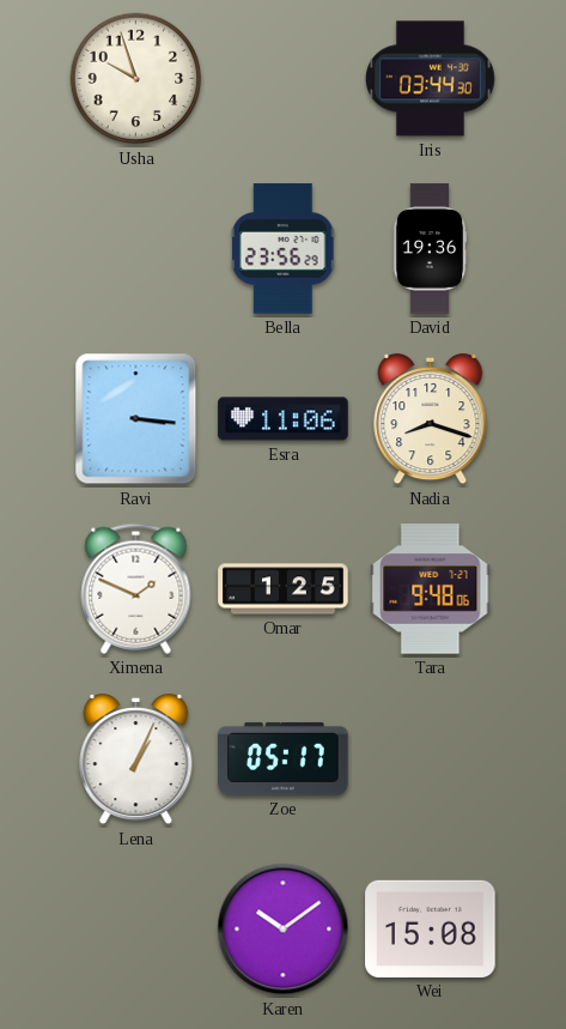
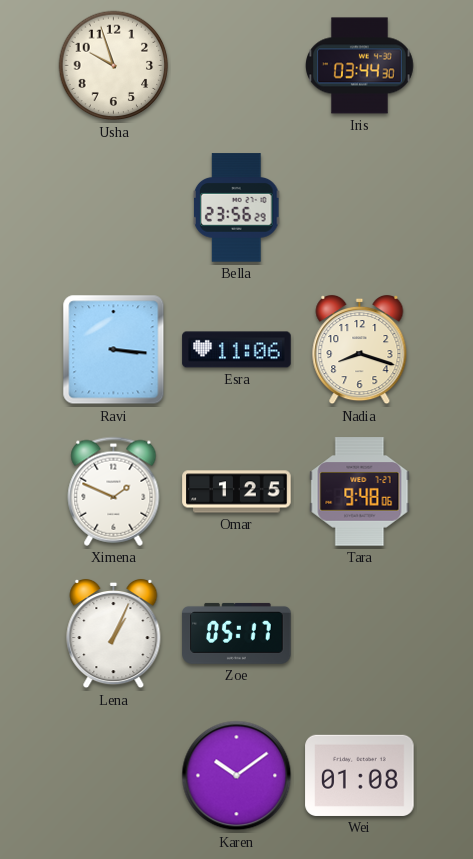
David: 19:36 -> none
Wei: 15:08 -> 01:08
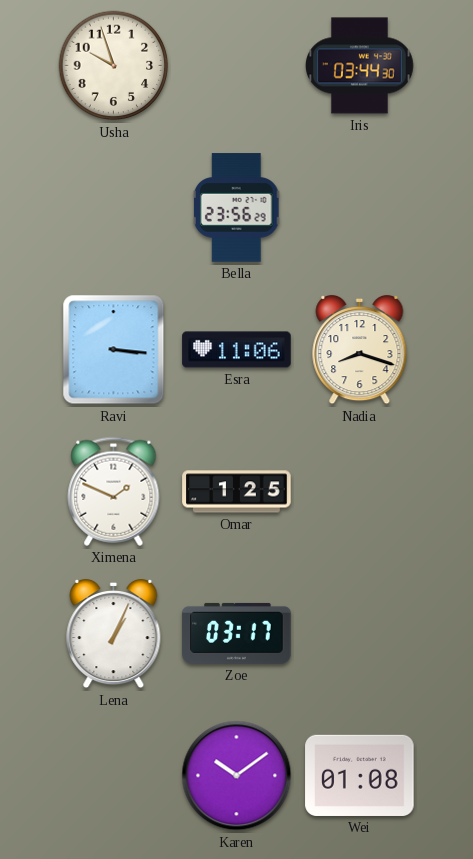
Tara: 9:48 -> none
Zoe: 05:17 -> 03:17
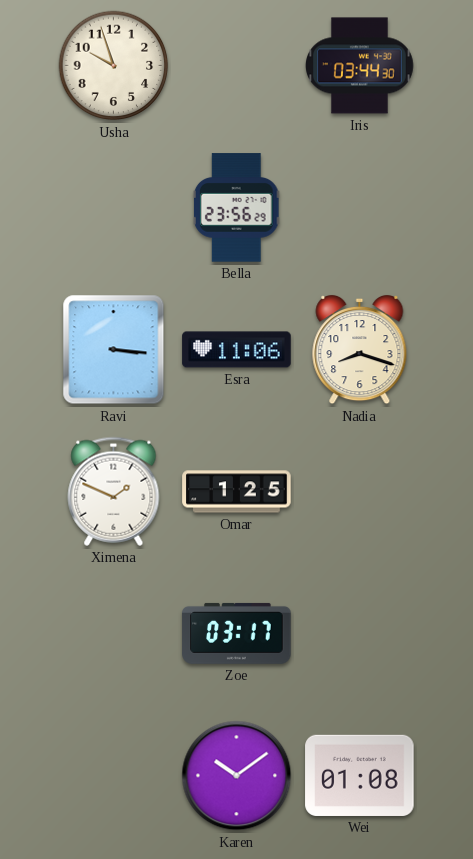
Lena: 1:04 -> none
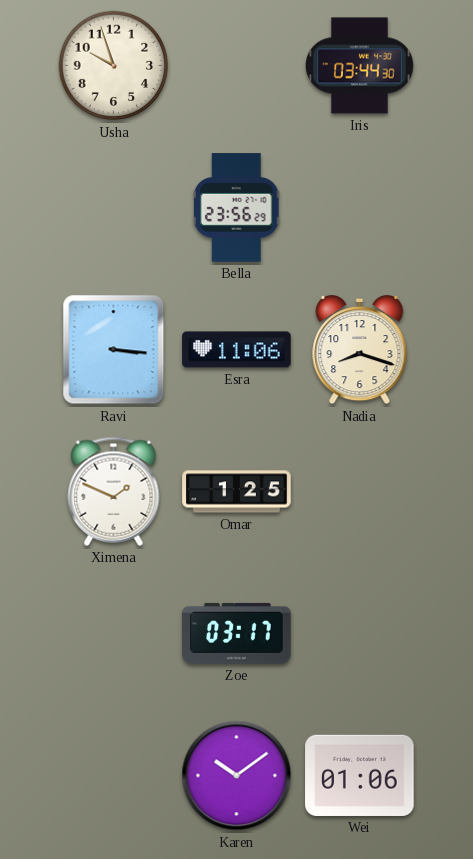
Wei: 01:08 -> 01:06
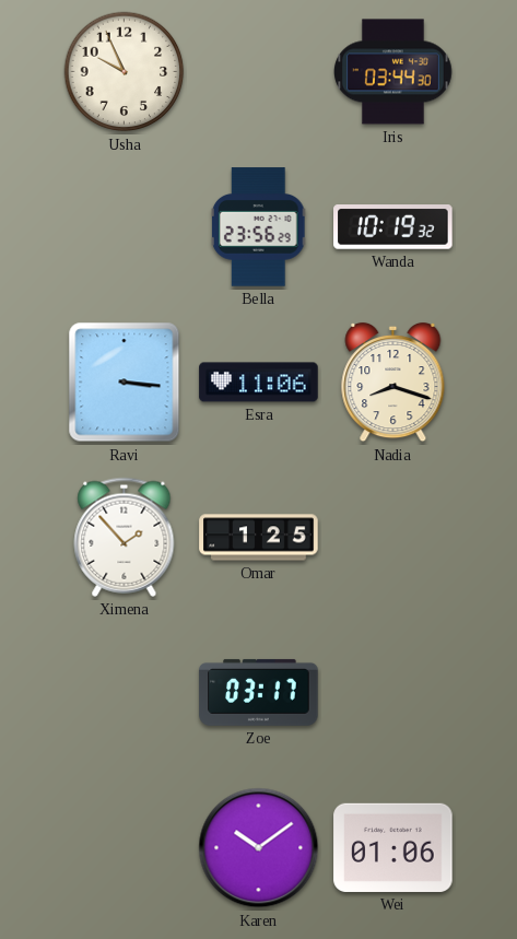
Usha: 9:57 -> 9:56
Wanda: none -> 10:19
Ximena: 1:49 -> 1:53
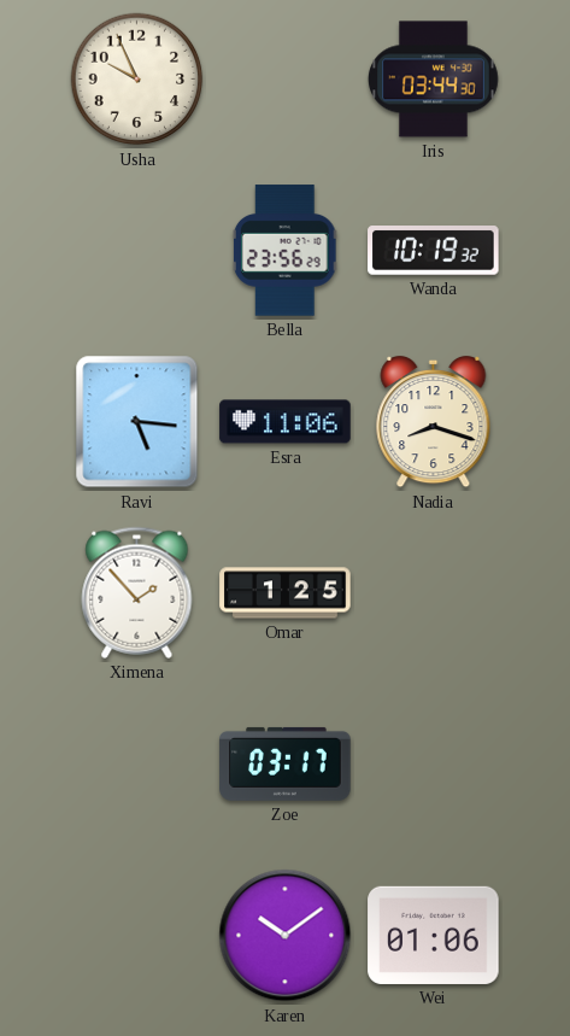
Ravi: 3:16 -> 5:16
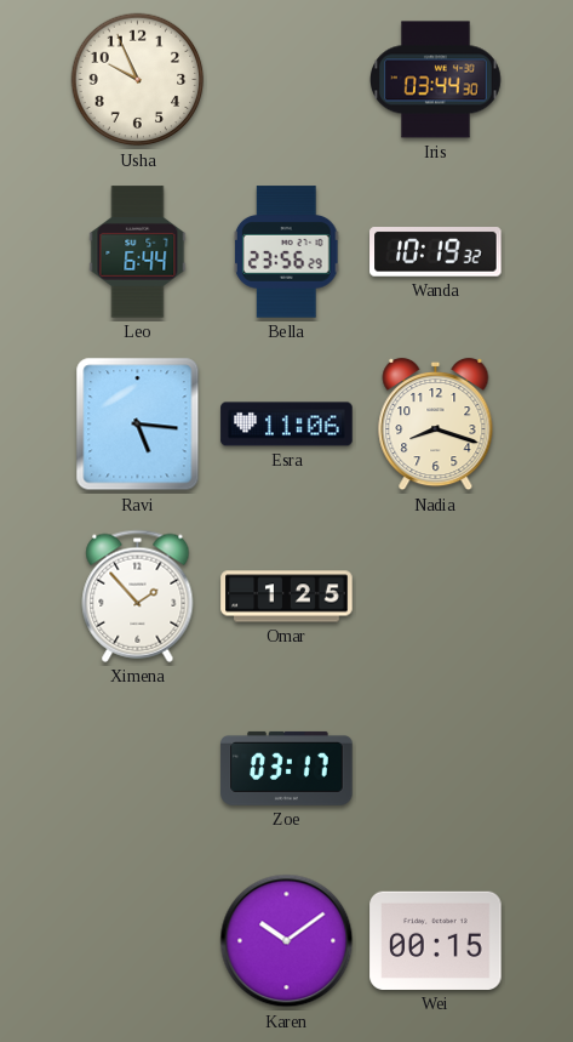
Leo: none -> 6:44
Wei: 01:06 -> 00:15
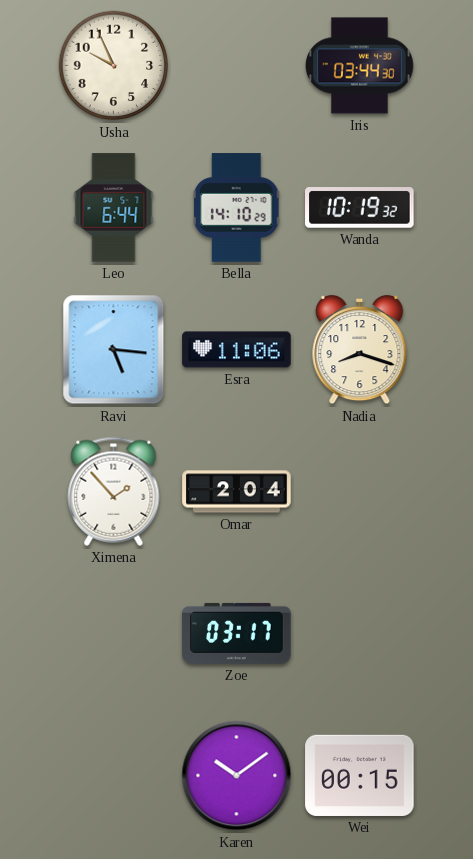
Bella: 23:56 -> 14:10
Omar: 1:25 -> 2:04
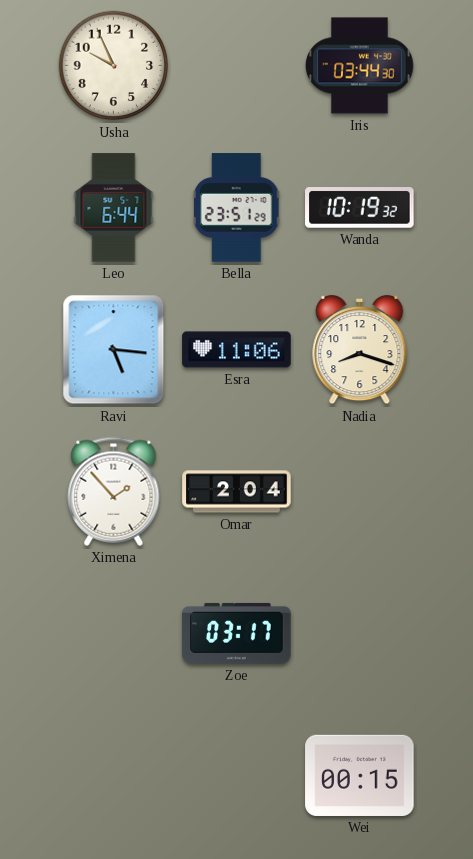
Bella: 14:10 -> 23:51
Karen: 10:09 -> none
